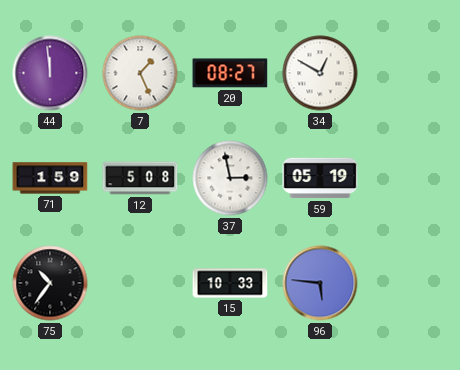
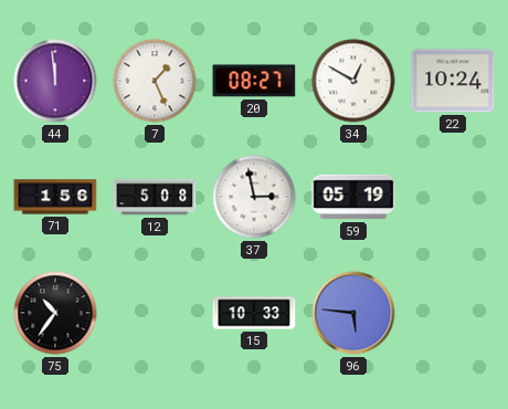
22: none -> 10:24
71: 1:59 -> 1:56
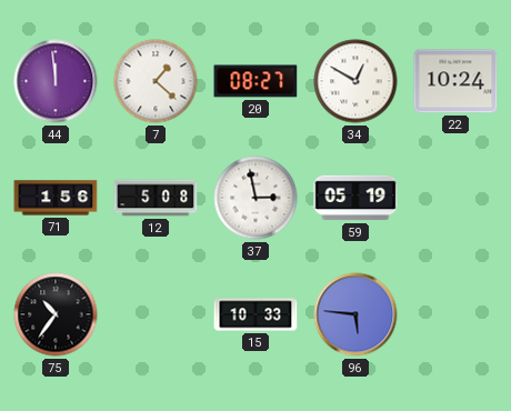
7: 1:26 -> 1:22
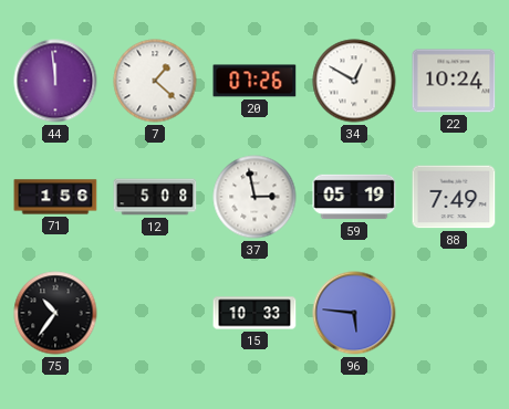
20: 08:27 -> 07:26
88: none -> 7:49
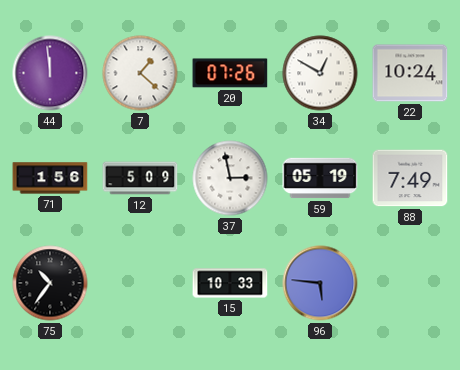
12: 5:08 -> 5:09
